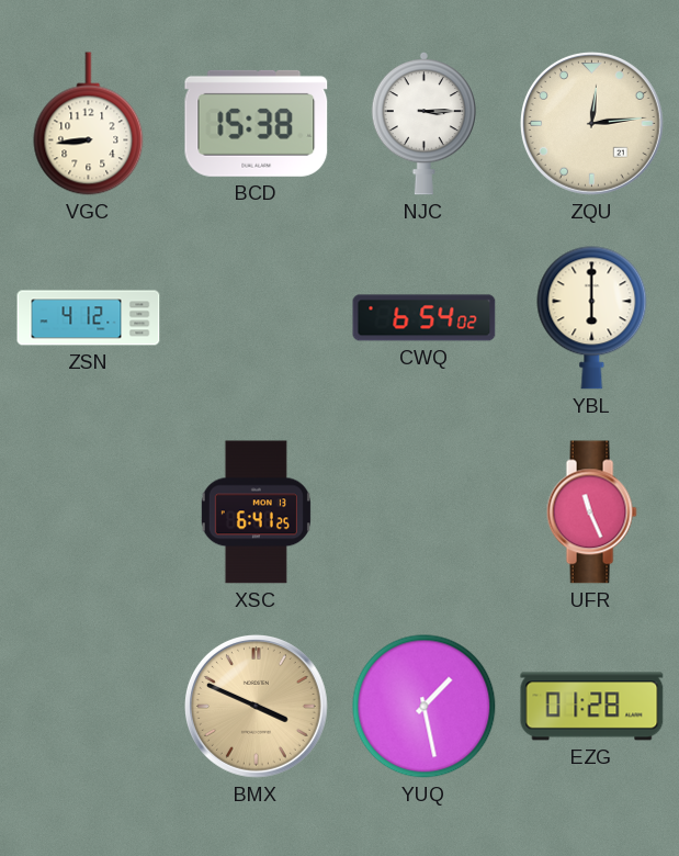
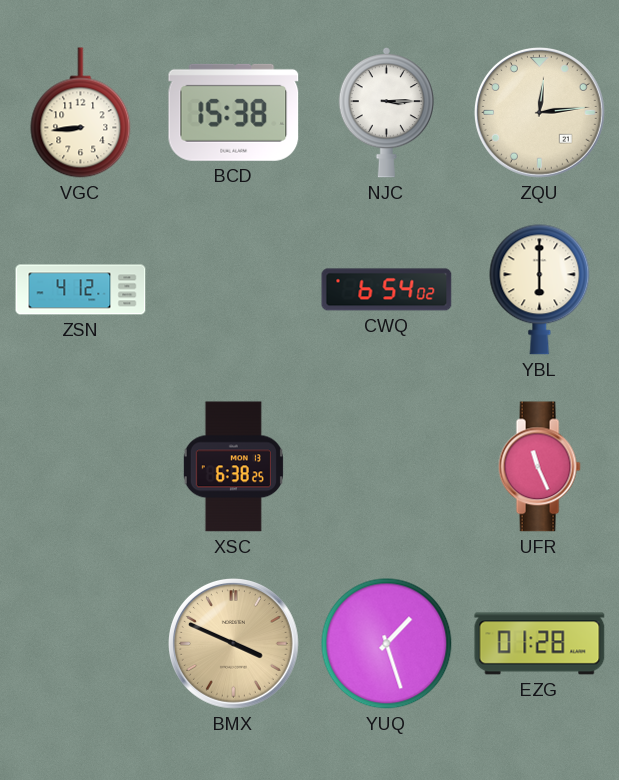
XSC: 6:41 -> 6:38
YUQ: 1:28 -> 1:27
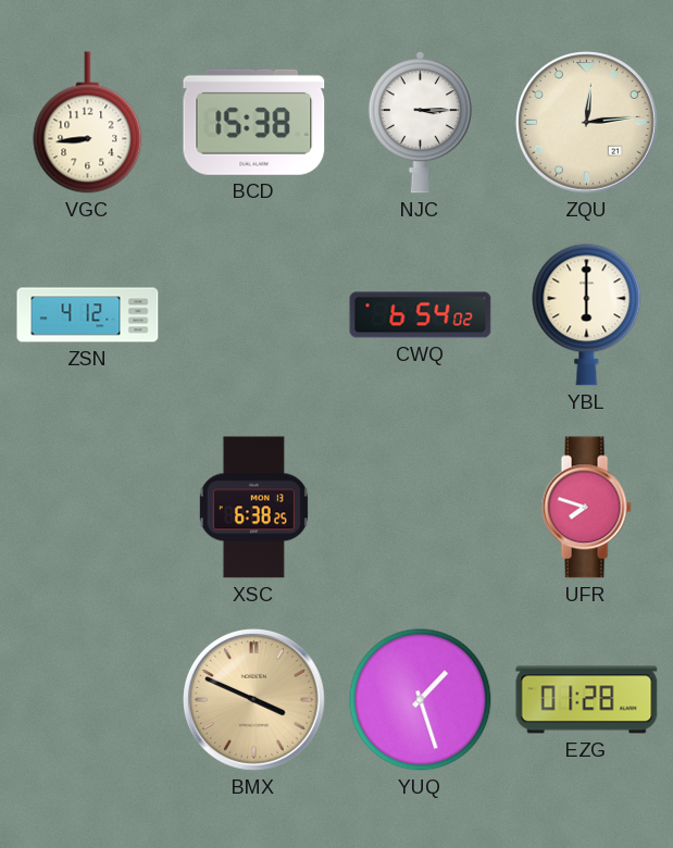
UFR: 11:26 -> 7:48
